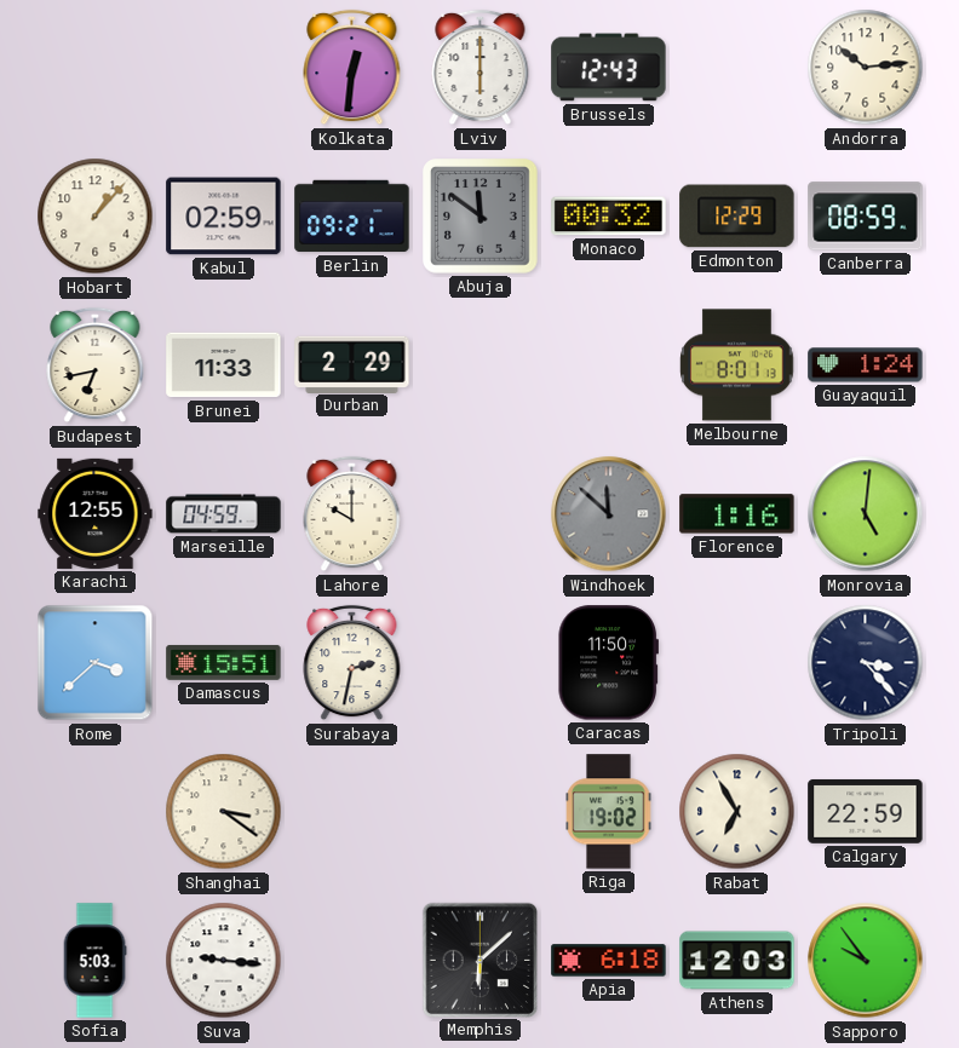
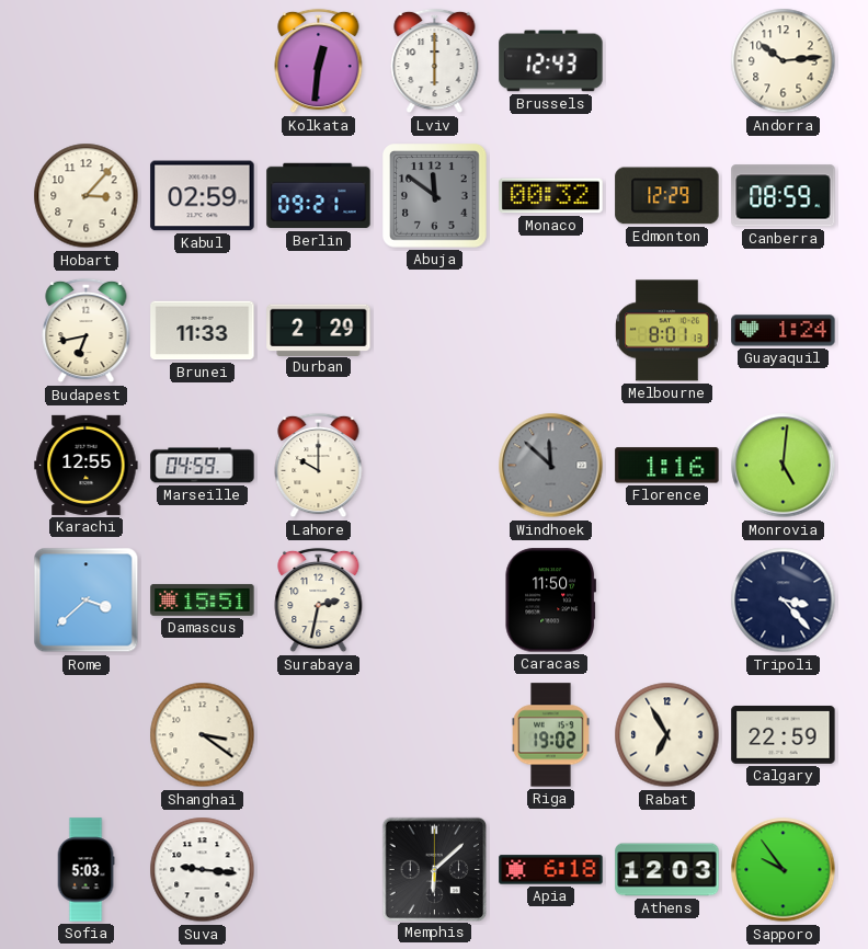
Hobart: 1:07 -> 3:07
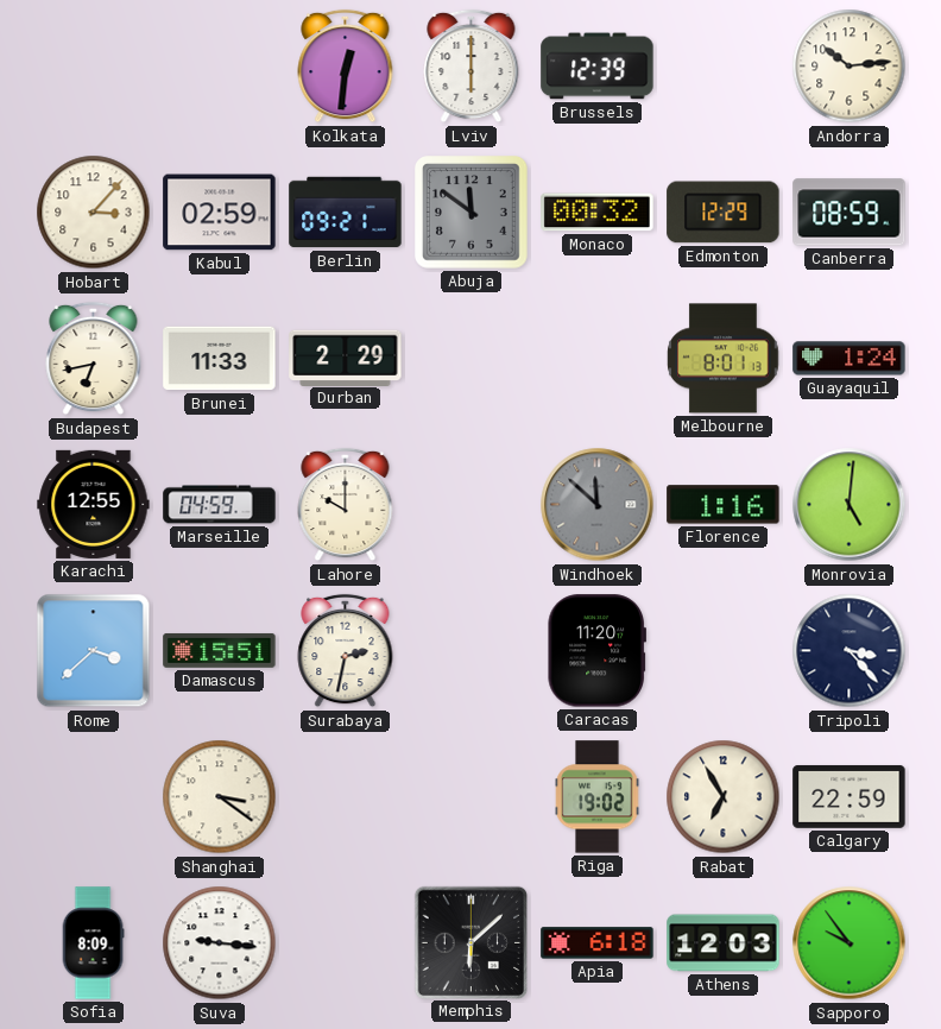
Brussels: 12:43 -> 12:39
Caracas: 11:50 -> 11:20
Sofia: 5:03 -> 8:09
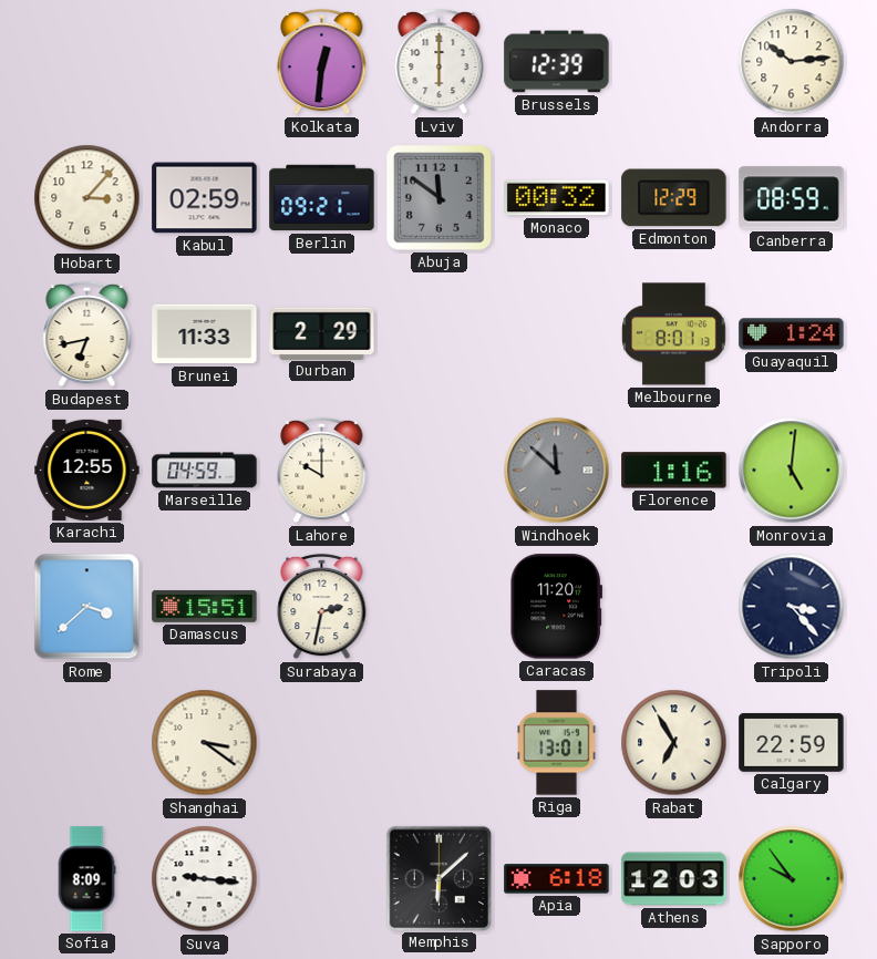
Riga: 19:02 -> 13:01
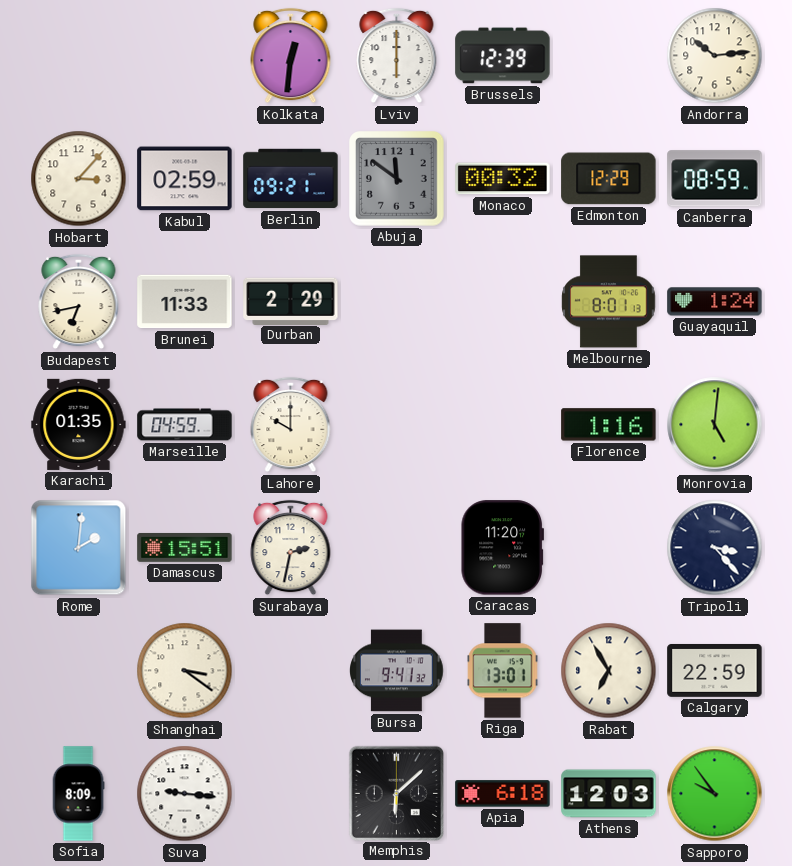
Karachi: 12:55 -> 01:35
Windhoek: 11:52 -> none
Rome: 3:38 -> 2:01
Bursa: none -> 9:41
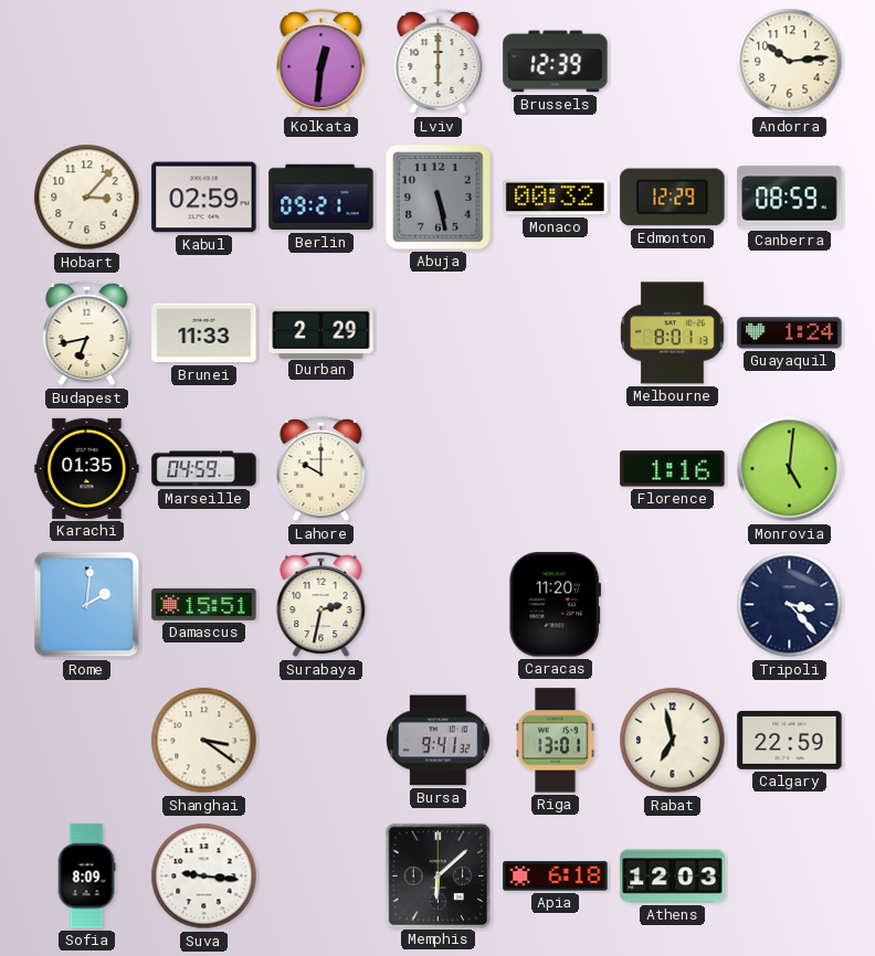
Abuja: 11:51 -> 5:28
Rabat: 6:55 -> 6:58
Sapporo: 9:54 -> none
